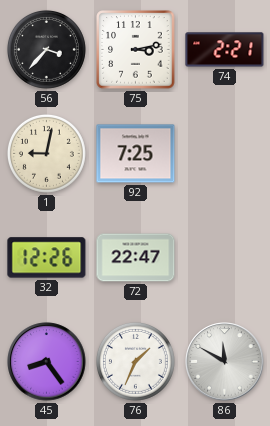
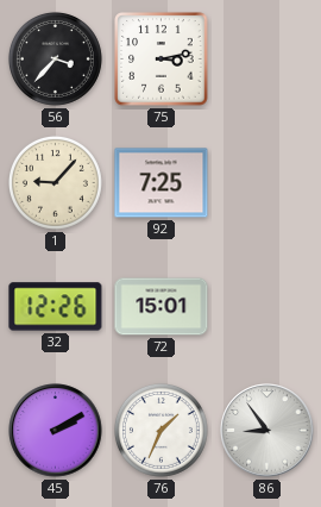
74: 2:21 -> none
1: 9:02 -> 9:07
72: 22:47 -> 15:01
45: 8:24 -> 2:10
86: 11:50 -> 8:54
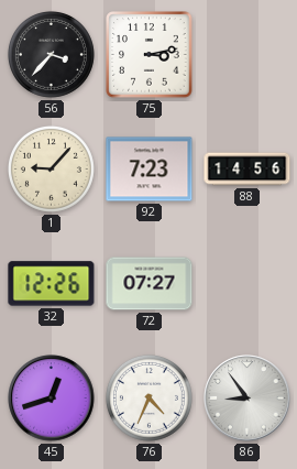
92: 7:25 -> 7:23
88: none -> 14:56
72: 15:01 -> 07:27
45: 2:10 -> 12:42
76: 1:34 -> 4:34
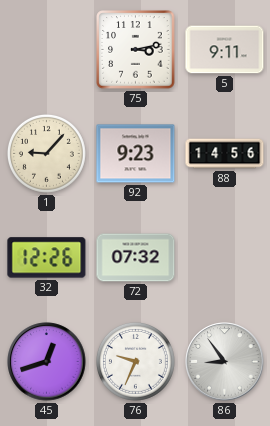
56: 3:37 -> none
5: none -> 9:11
92: 7:23 -> 9:23
72: 07:27 -> 07:32
76: 4:34 -> 9:34
